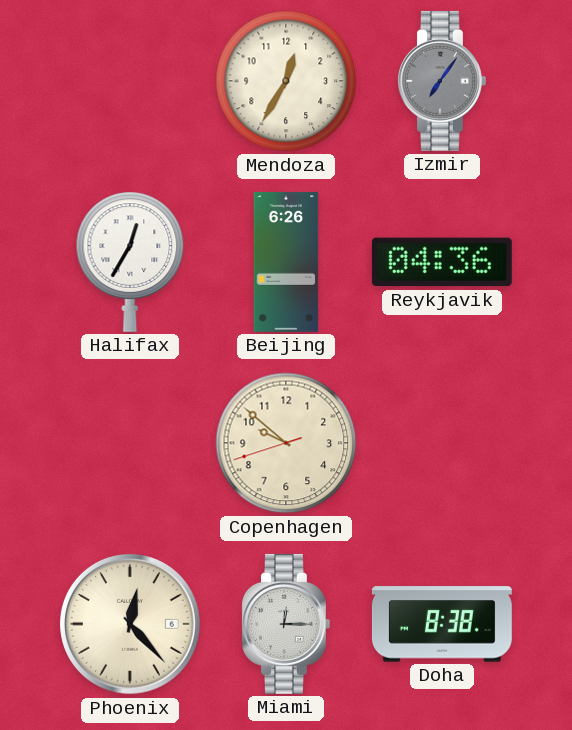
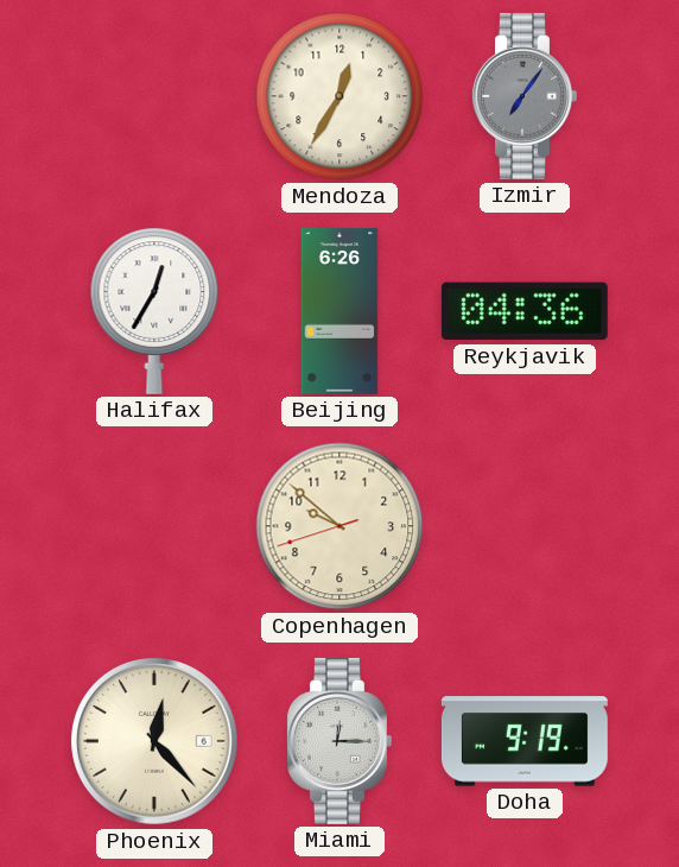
Doha: 8:38 -> 9:19
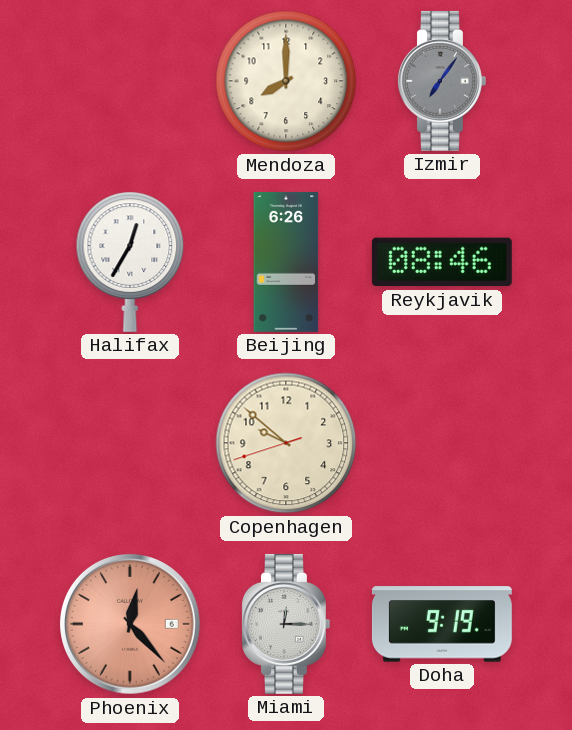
Mendoza: 12:35 -> 8:00
Reykjavik: 04:36 -> 08:46
Phoenix dial: cream -> salmon
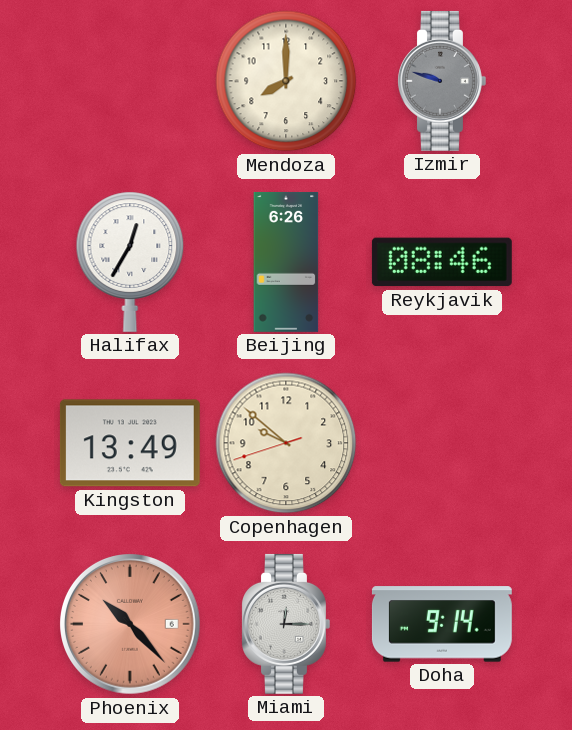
Izmir: 7:06 -> 9:48
Kingston: none -> 13:49
Phoenix: 12:23 -> 10:23
Doha: 9:19 -> 9:14
